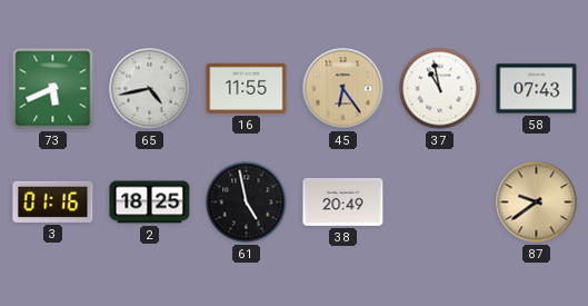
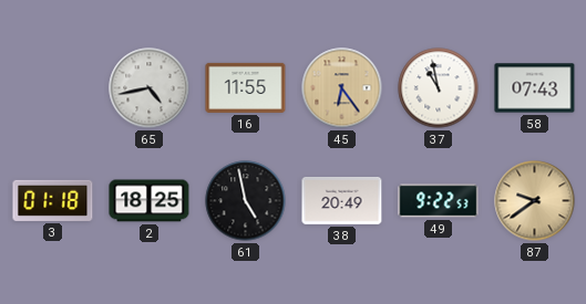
73: 5:41 -> none
3: 01:16 -> 01:18
49: none -> 9:22
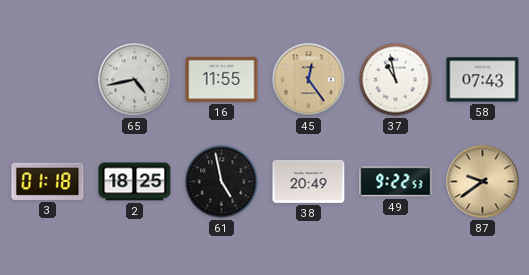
45: 6:24 -> 12:24
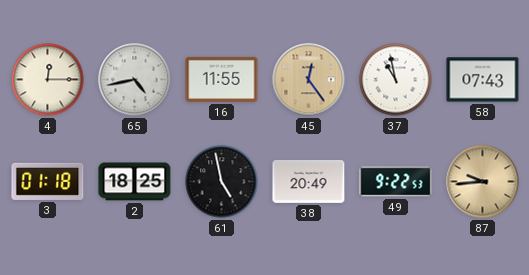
4: none -> 12:15
87: 9:39 -> 9:44
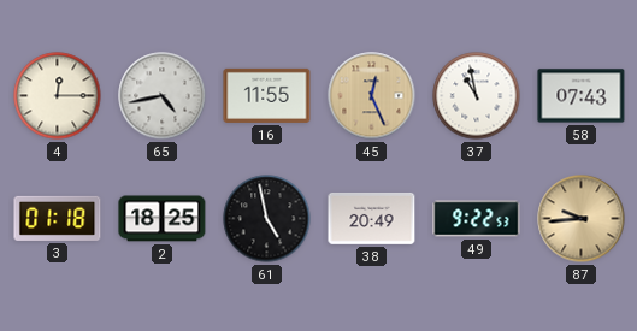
45: 12:24 -> 12:26
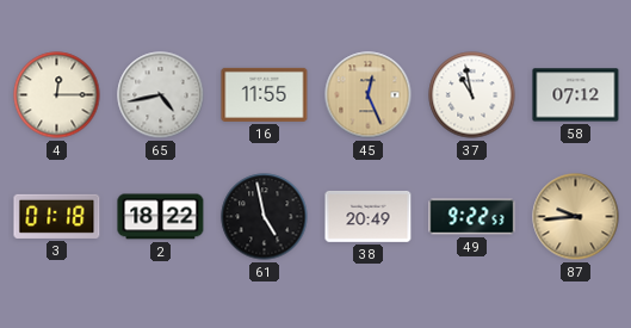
58: 07:43 -> 07:12
2: 18:25 -> 18:22
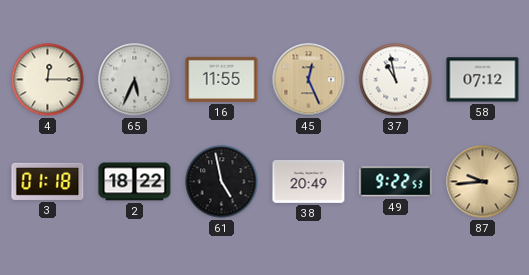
65: 4:43 -> 5:34
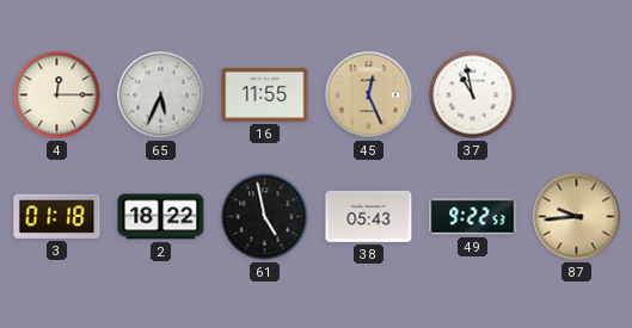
58: 07:12 -> none
38: 20:49 -> 05:43
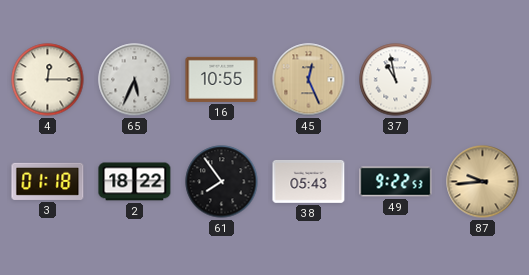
16: 11:55 -> 10:55
61: 4:58 -> 7:54
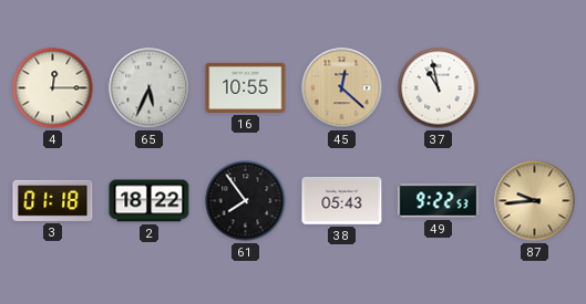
45: 12:26 -> 12:22
